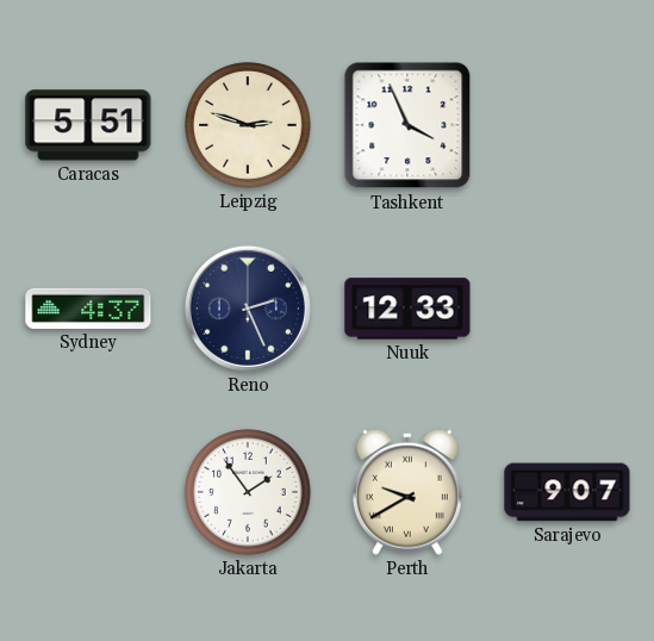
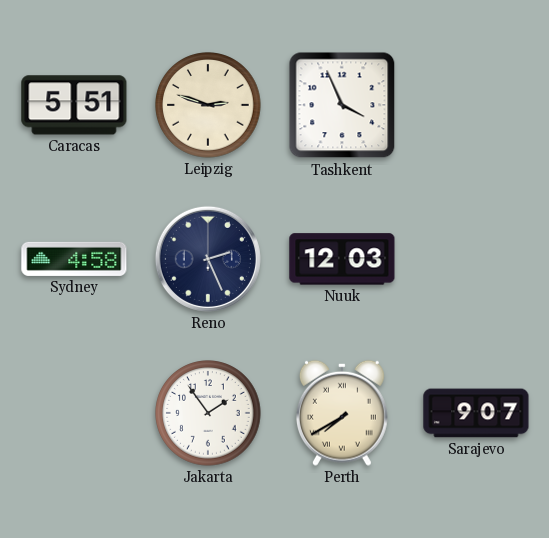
Sydney: 4:37 -> 4:58
Nuuk: 12:33 -> 12:03
Perth: 9:40 -> 7:40
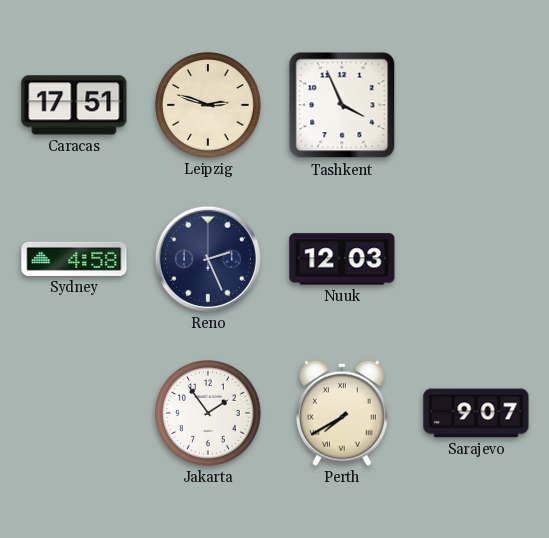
Caracas: 5:51 -> 17:51
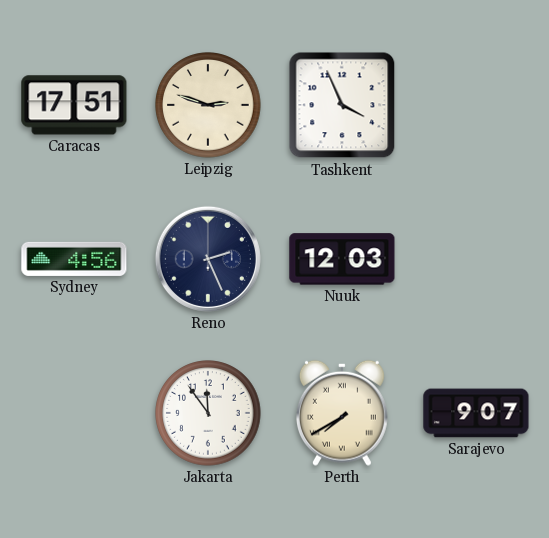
Sydney: 4:58 -> 4:56
Jakarta: 1:54 -> 11:54
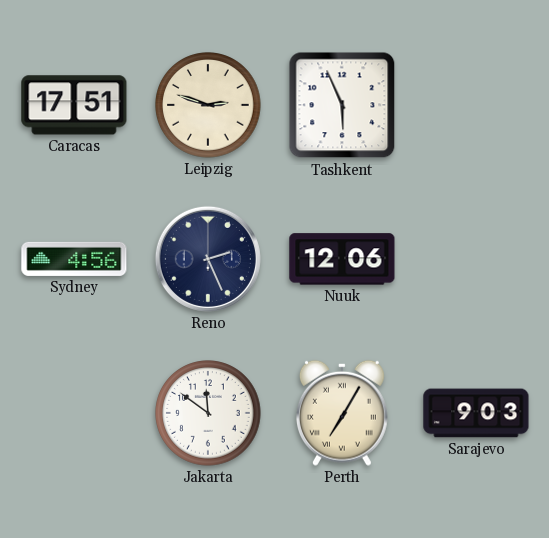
Tashkent: 3:56 -> 5:56
Nuuk: 12:03 -> 12:06
Jakarta: 11:54 -> 11:51
Perth: 7:40 -> 7:05
Sarajevo: 9:07 -> 9:03
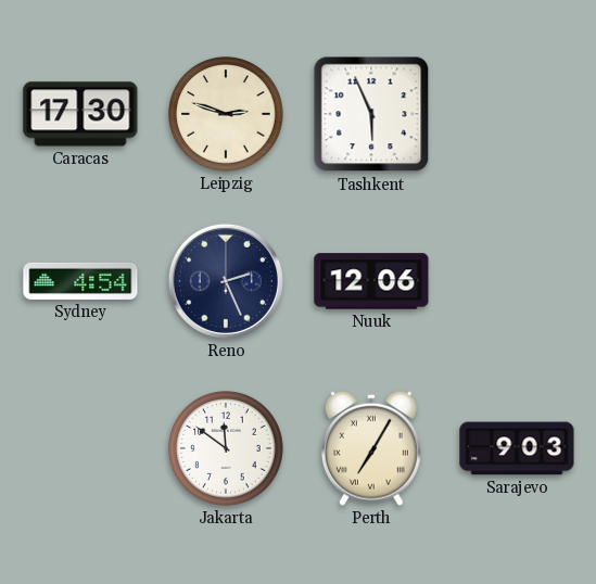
Caracas: 17:51 -> 17:30
Sydney: 4:56 -> 4:54
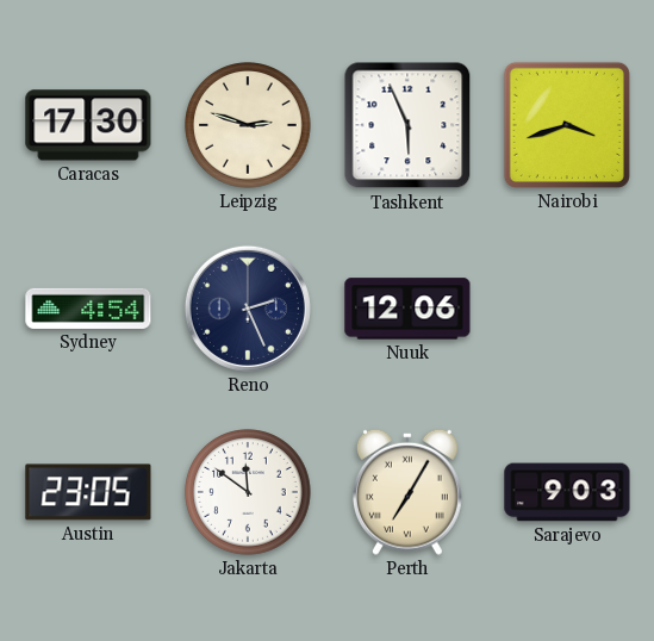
Nairobi: none -> 3:42
Austin: none -> 23:05
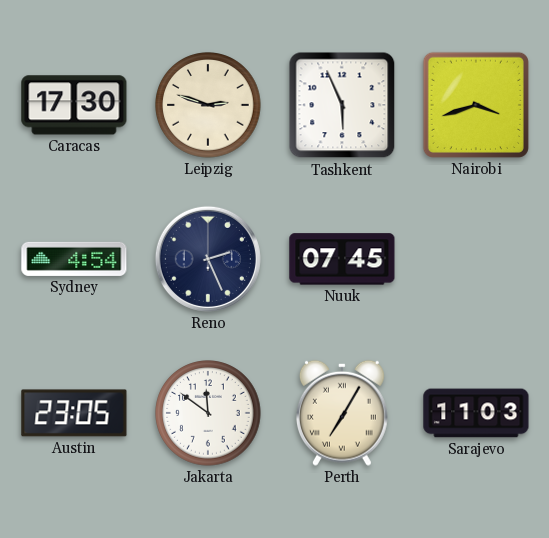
Nuuk: 12:06 -> 07:45
Sarajevo: 9:03 -> 11:03
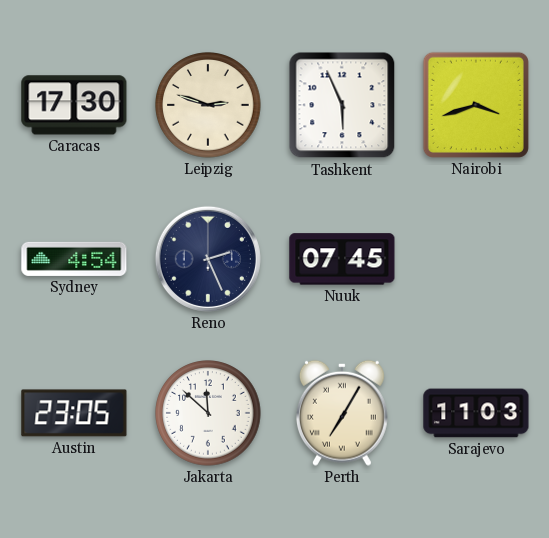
Jakarta: 11:51 -> 11:52
